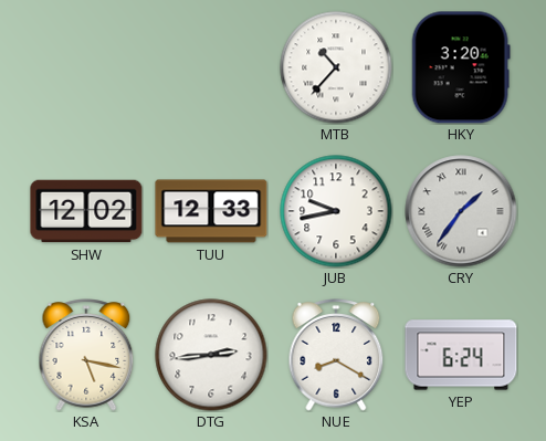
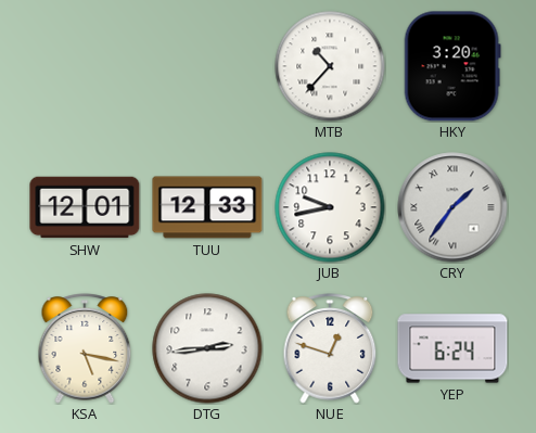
SHW: 12:02 -> 12:01
NUE: 8:20 -> 12:48
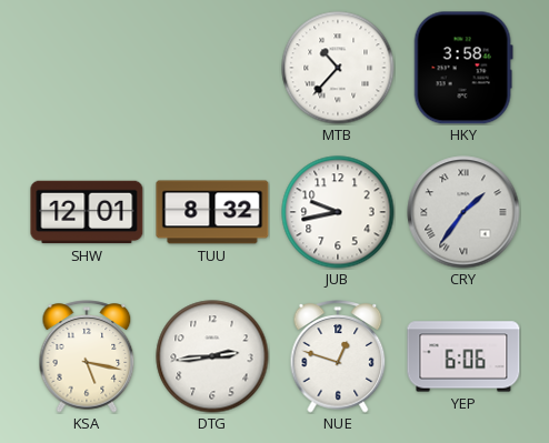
HKY: 3:20 -> 3:58
TUU: 12:33 -> 8:32
YEP: 6:24 -> 6:06
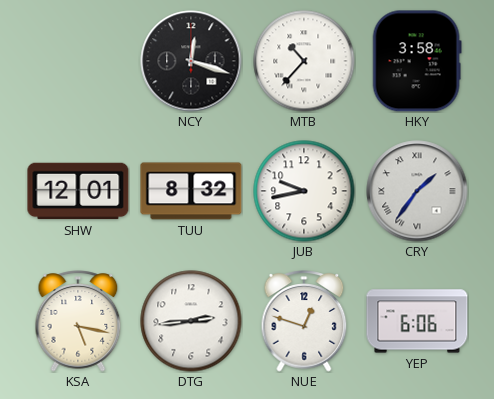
NCY: none -> 12:18
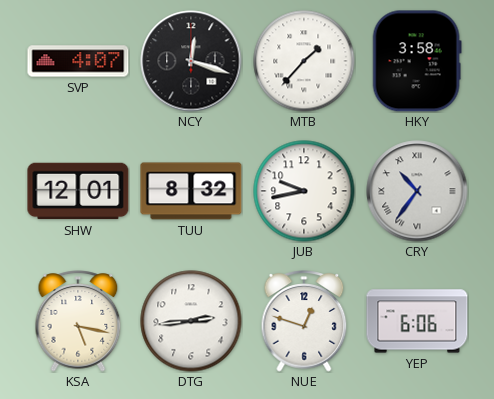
SVP: none -> 4:07
MTB: 10:37 -> 1:37
CRY: 1:36 -> 10:36
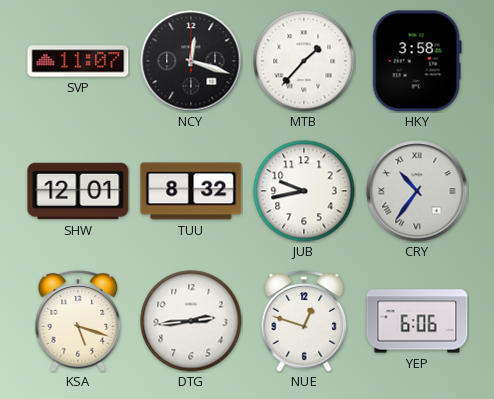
SVP: 4:07 -> 11:07
KSA: 5:17 -> 5:18
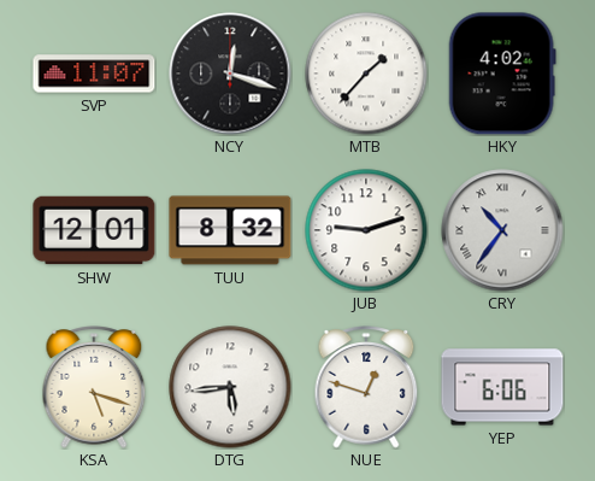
HKY: 3:58 -> 4:02
JUB: 9:43 -> 9:12
DTG: 2:44 -> 5:44
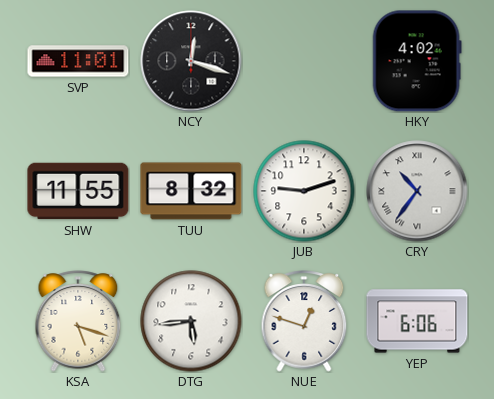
SVP: 11:07 -> 11:01
MTB: 1:37 -> none
SHW: 12:01 -> 11:55
